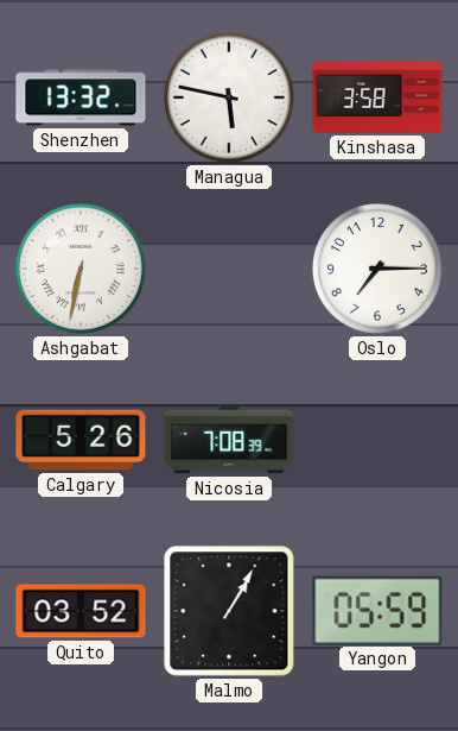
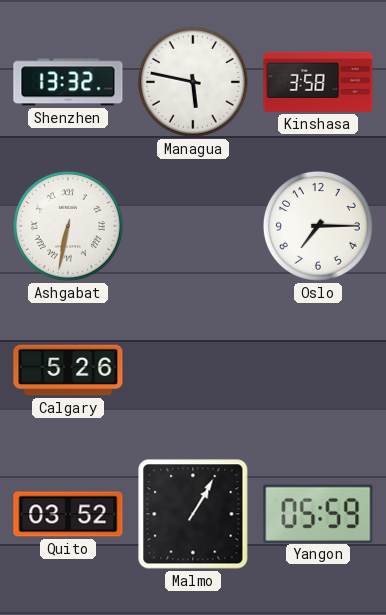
Nicosia: 7:08 -> none
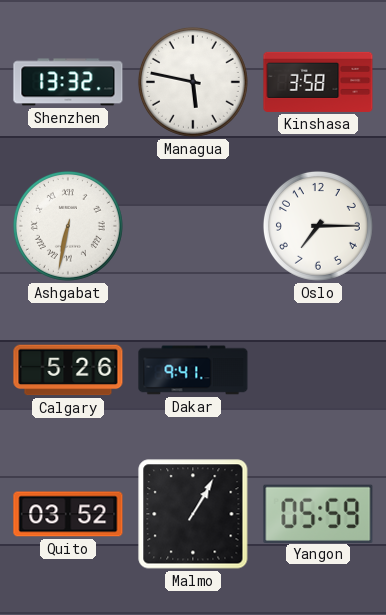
Dakar: none -> 9:41
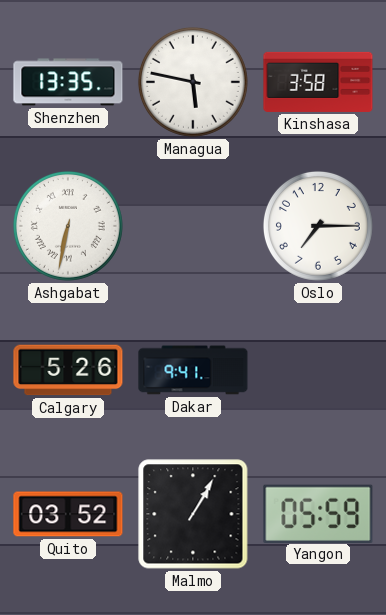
Shenzhen: 13:32 -> 13:35
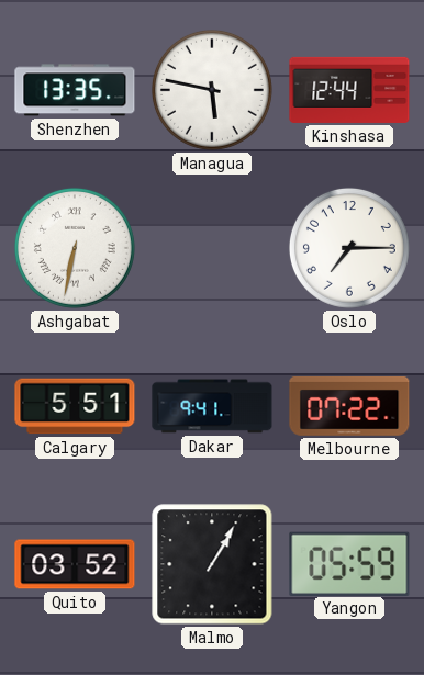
Kinshasa: 3:58 -> 12:44
Calgary: 5:26 -> 5:51
Melbourne: none -> 07:22
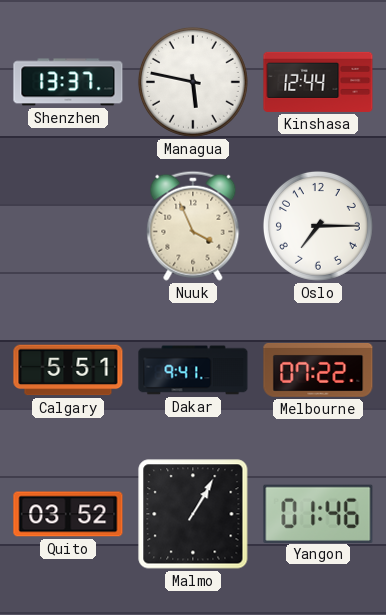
Shenzhen: 13:35 -> 13:37
Ashgabat: 6:32 -> none
Nuuk: none -> 3:56
Yangon: 05:59 -> 01:46
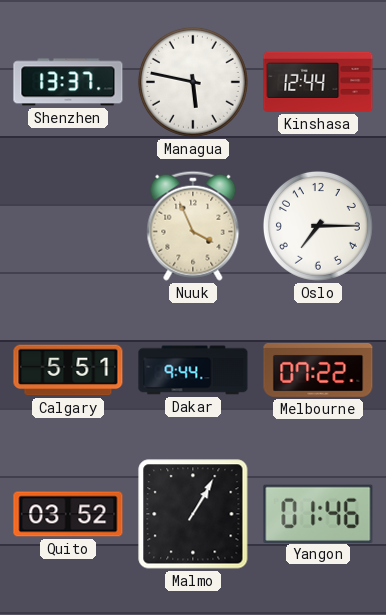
Dakar: 9:41 -> 9:44
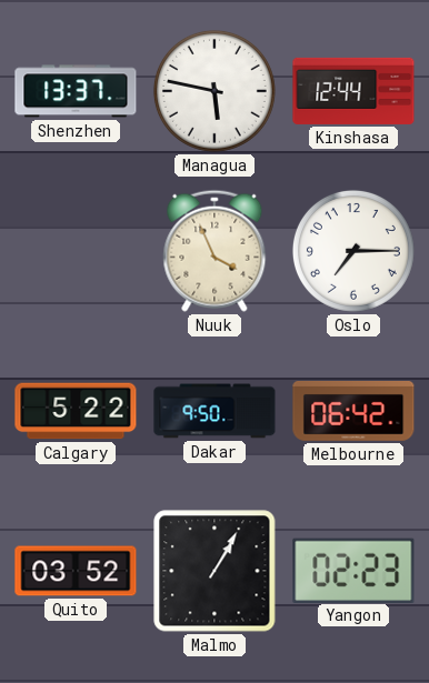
Calgary: 5:51 -> 5:22
Dakar: 9:44 -> 9:50
Melbourne: 07:22 -> 06:42
Yangon: 01:46 -> 02:23
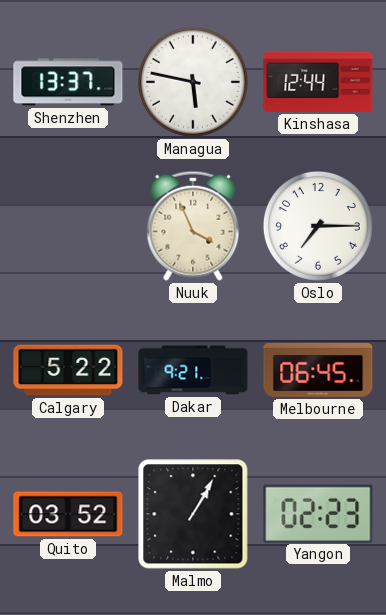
Dakar: 9:50 -> 9:21
Melbourne: 06:42 -> 06:45
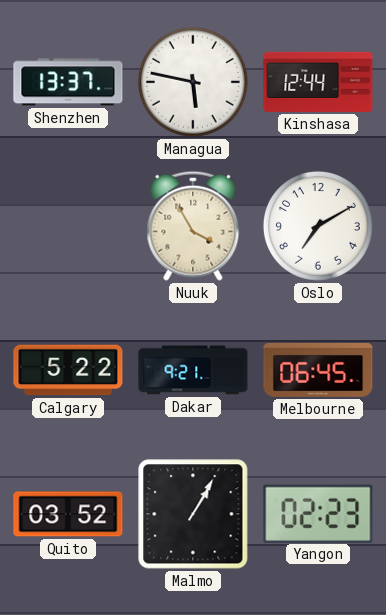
Nuuk: 3:56 -> 3:55
Oslo: 7:15 -> 7:10
